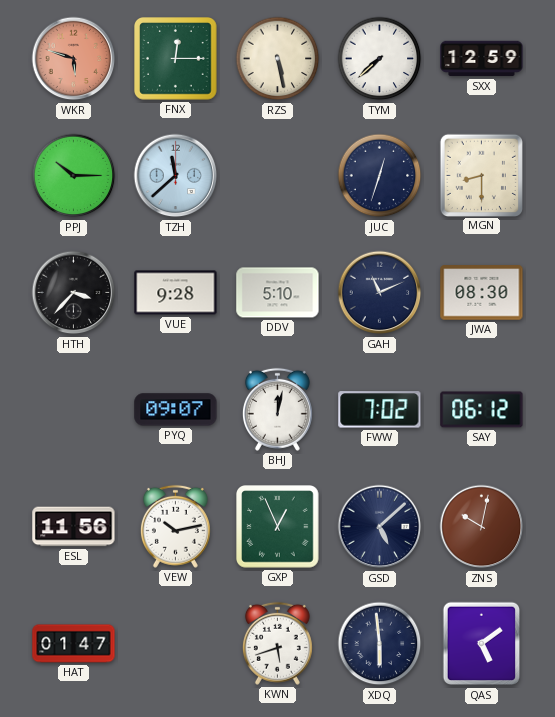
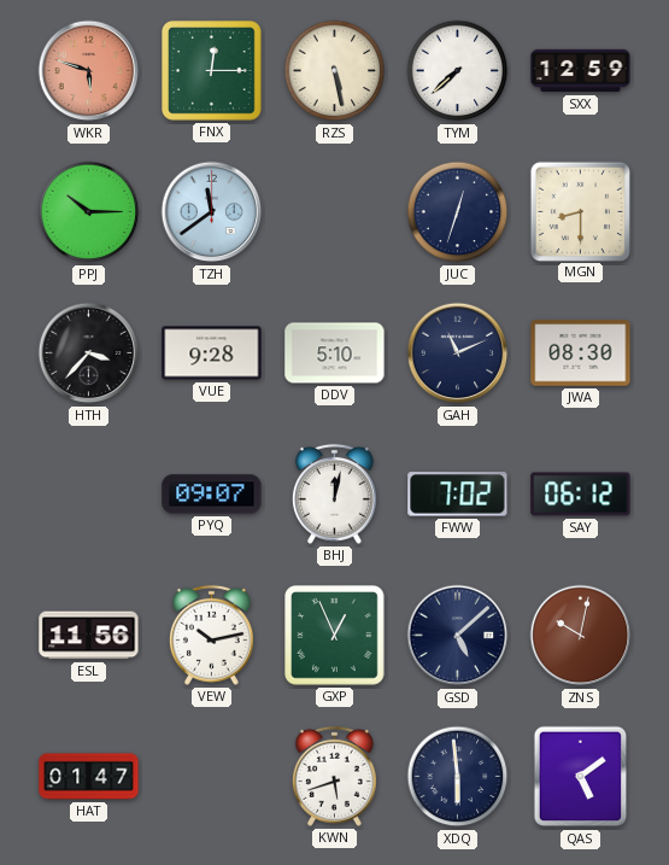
TZH: 11:38 -> 11:39
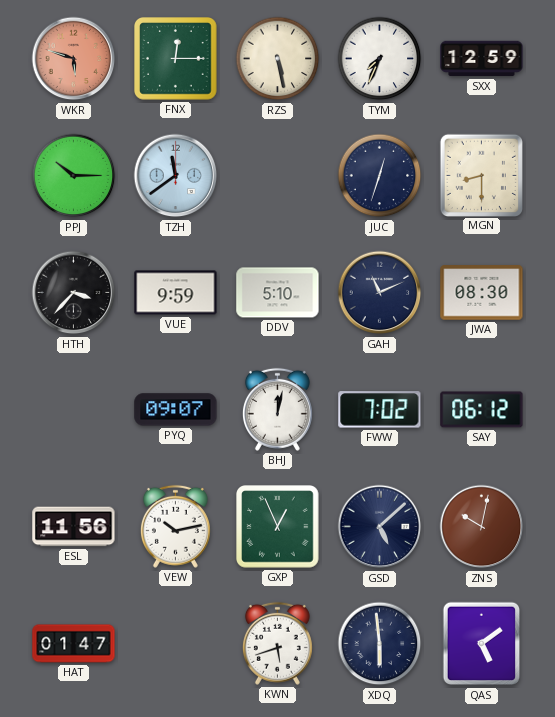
TYM: 7:38 -> 7:34
VUE: 9:28 -> 9:59
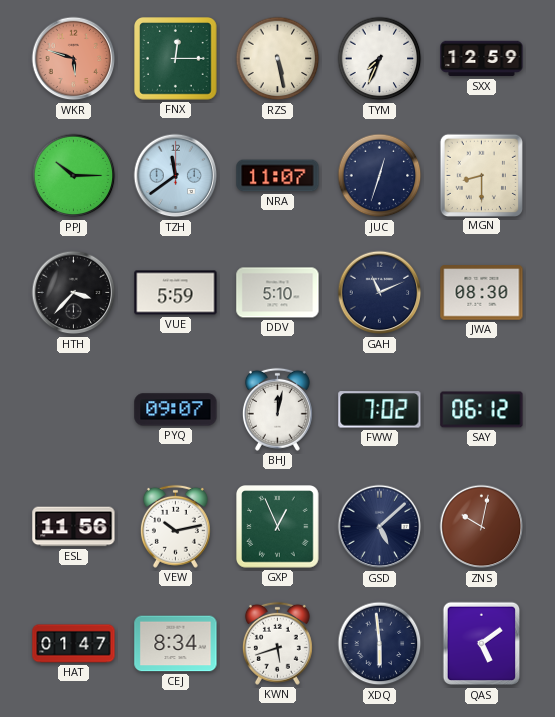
NRA: none -> 11:07
VUE: 9:59 -> 5:59
CEJ: none -> 8:34
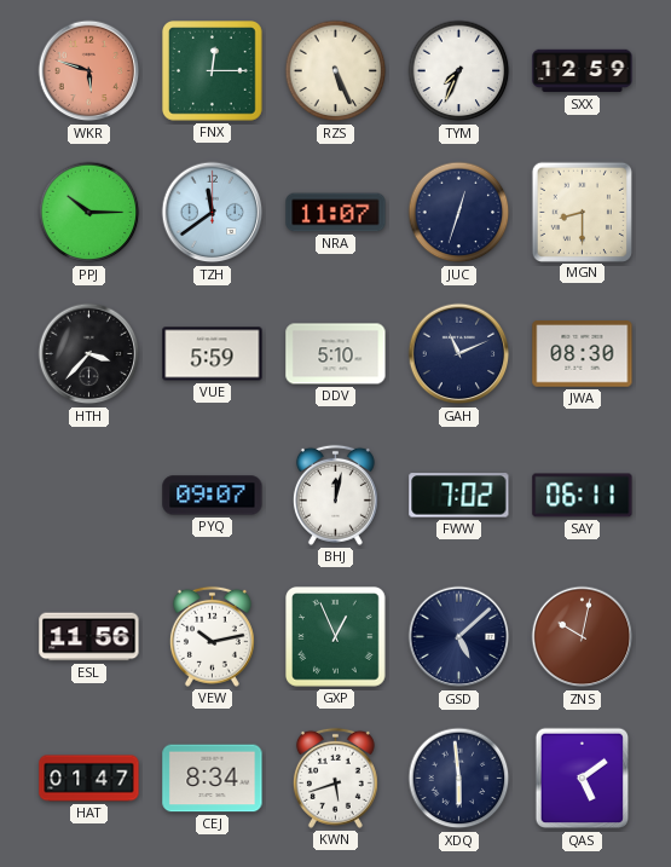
RZS: 5:28 -> 5:26
SAY: 06:12 -> 06:11
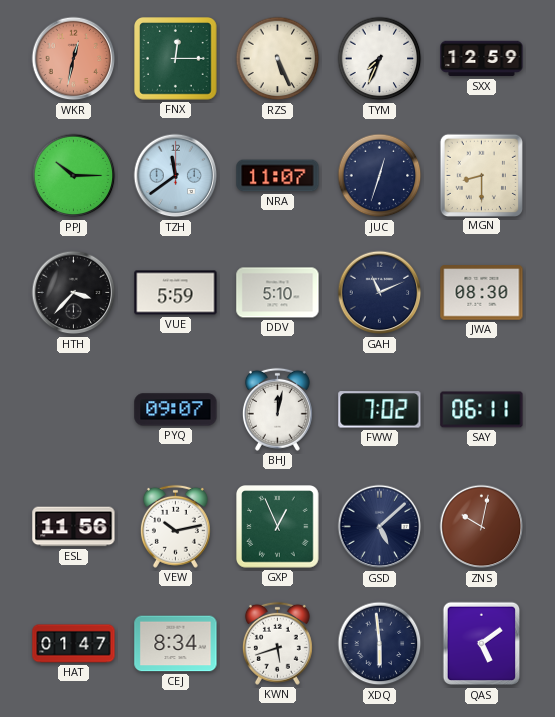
WKR: 5:48 -> 12:32
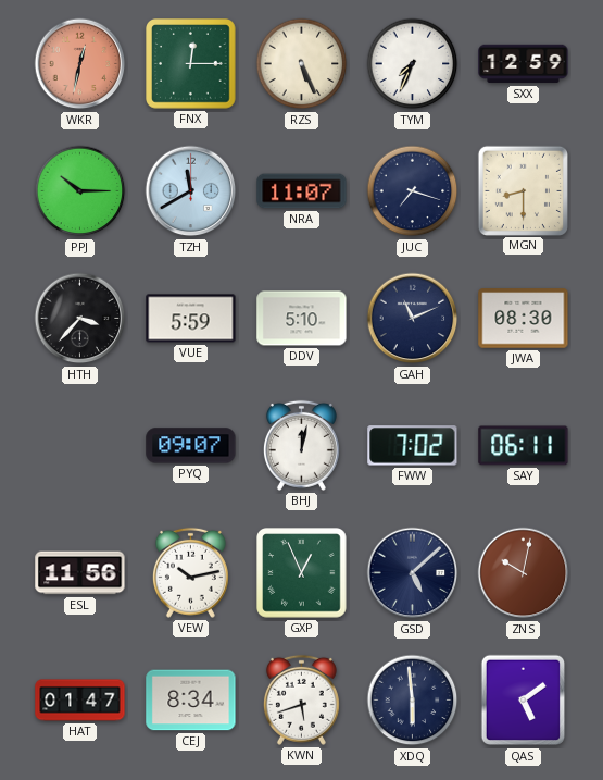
TZH: 11:39 -> 11:40
JUC: 12:33 -> 7:18
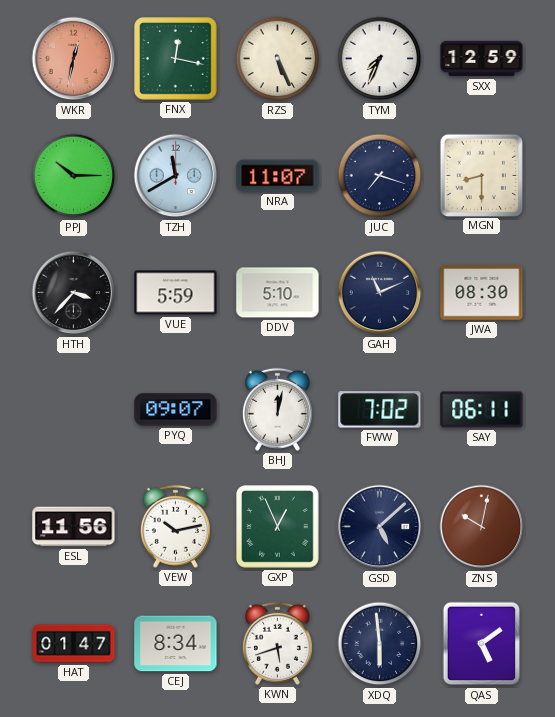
FNX: 12:15 -> 12:17
